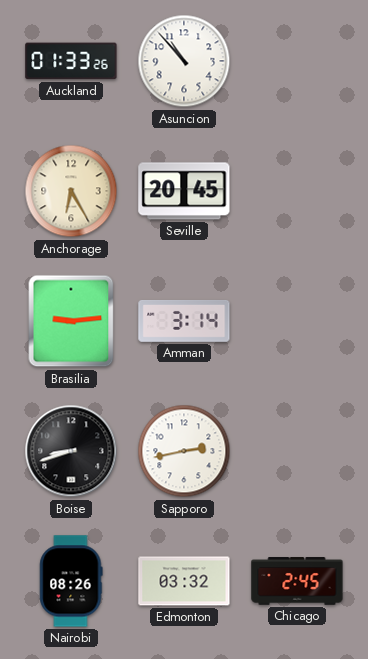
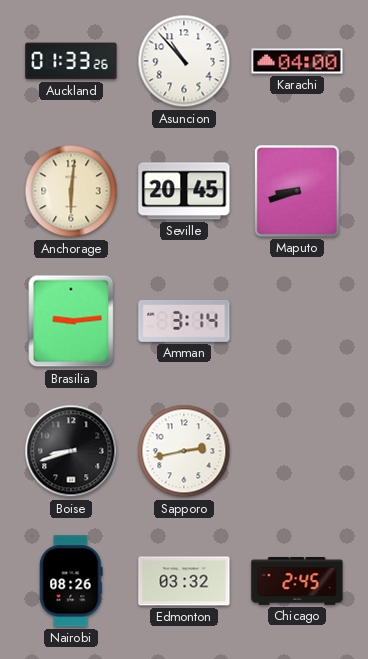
Karachi: none -> 04:00
Anchorage: 6:25 -> 6:01
Maputo: none -> 8:42
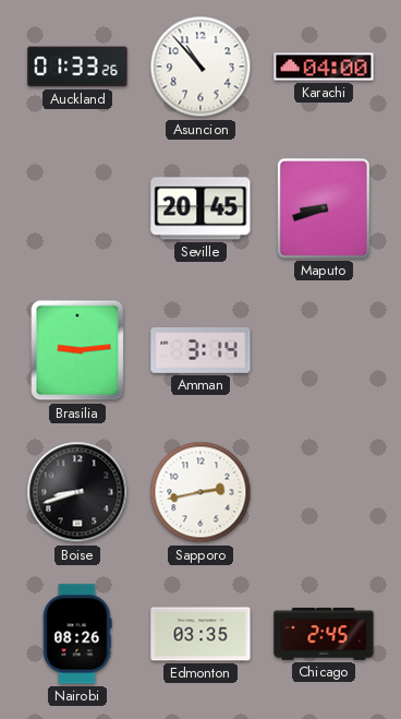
Anchorage: 6:01 -> none
Edmonton: 03:32 -> 03:35
